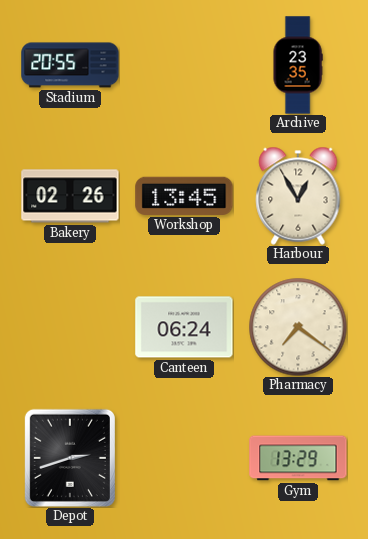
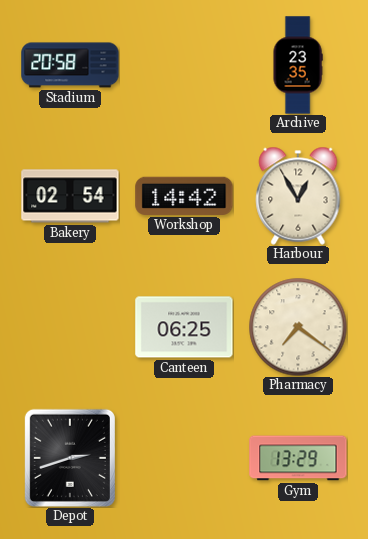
Stadium: 20:55 -> 20:58
Bakery: 02:26 -> 02:54
Workshop: 13:45 -> 14:42
Canteen: 06:24 -> 06:25
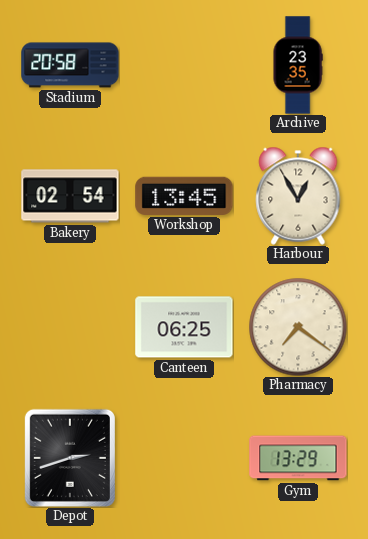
Workshop: 14:42 -> 13:45
